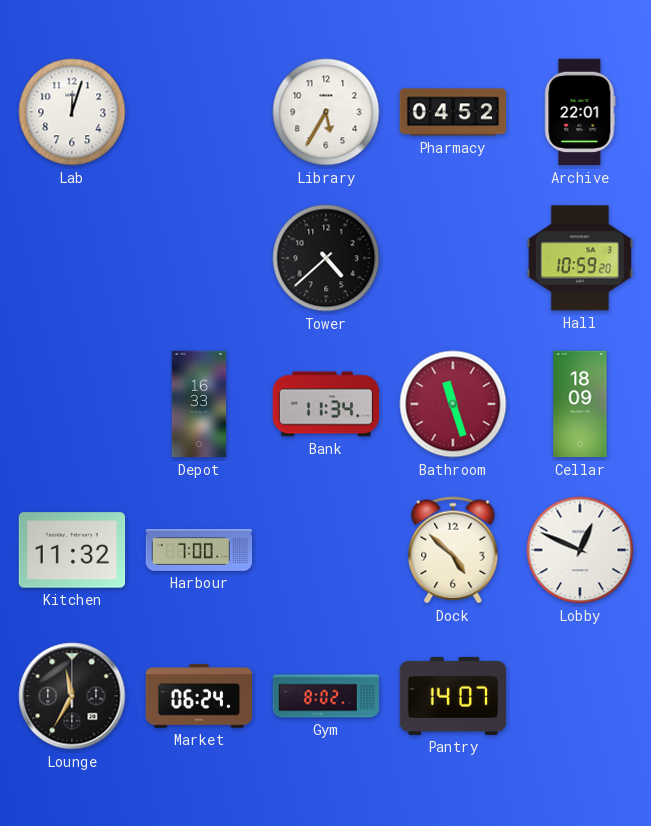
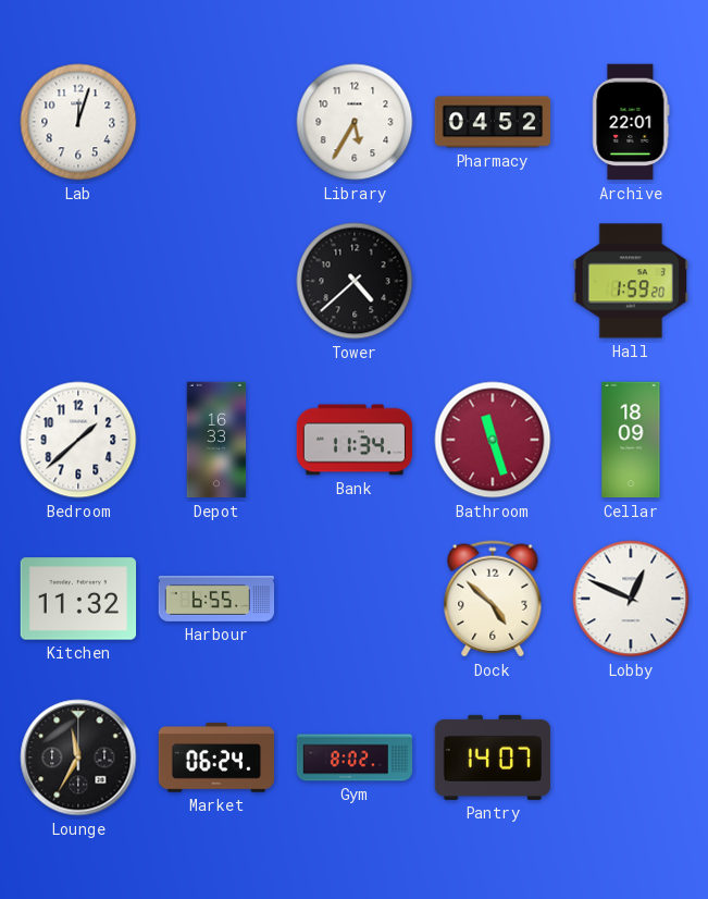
Hall: 10:59 -> 1:59
Bedroom: none -> 1:38
Harbour: 7:00 -> 6:55
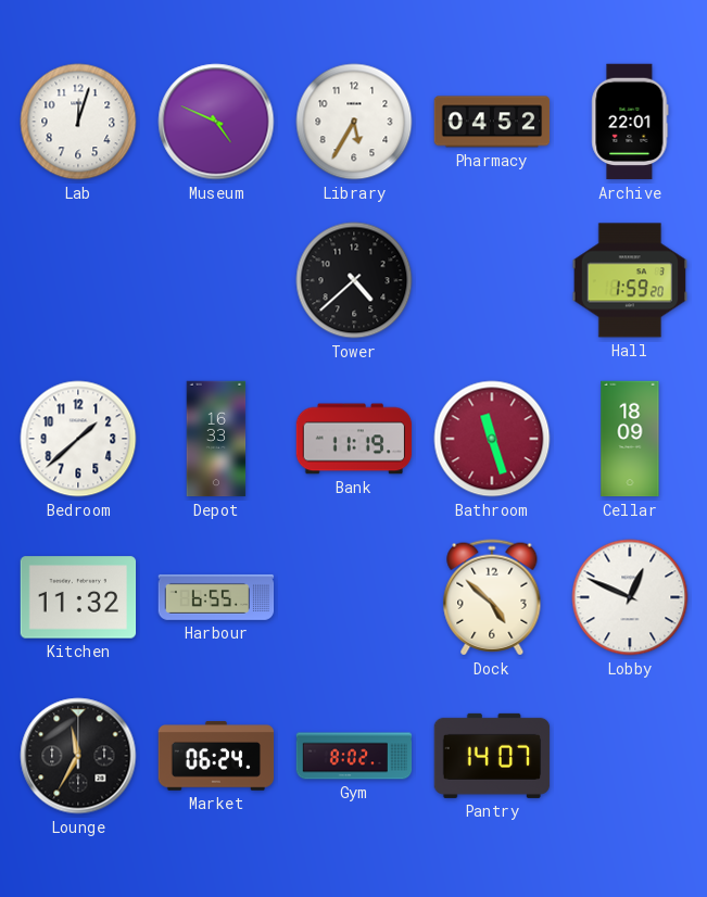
Museum: none -> 4:49
Bank: 11:34 -> 11:19
